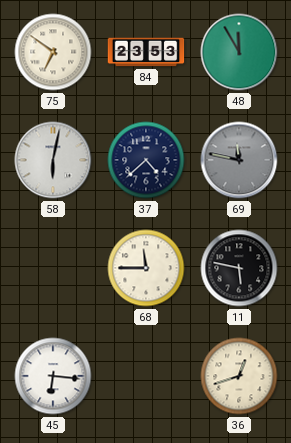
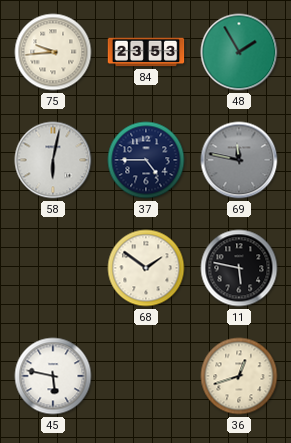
75: 6:51 -> 9:44
48: 11:55 -> 1:55
37: 4:38 -> 4:45
68: 11:45 -> 1:51
45: 6:16 -> 5:47
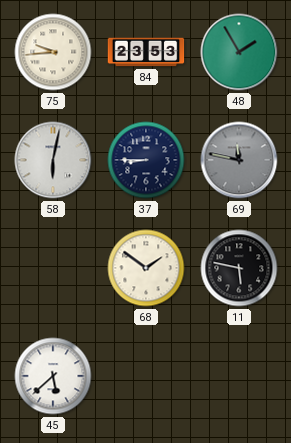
37: 4:45 -> 8:45
45: 5:47 -> 5:38
36: 12:42 -> none
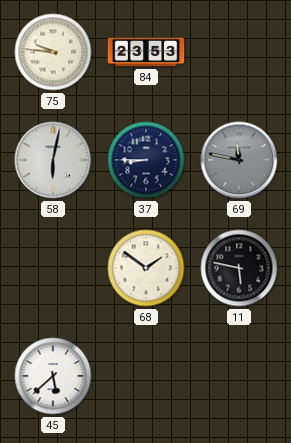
75: 9:44 -> 9:46
48: 1:55 -> none
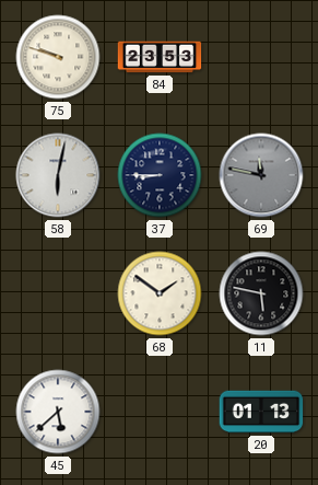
75: 9:46 -> 9:48
20: none -> 01:13
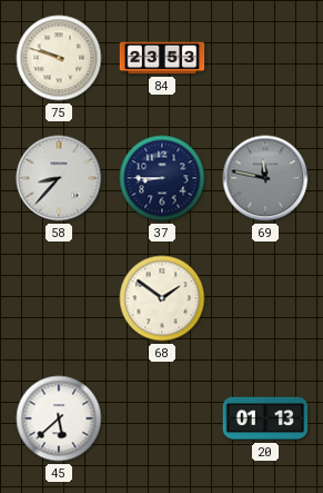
58: 6:02 -> 8:37
11: 5:47 -> none
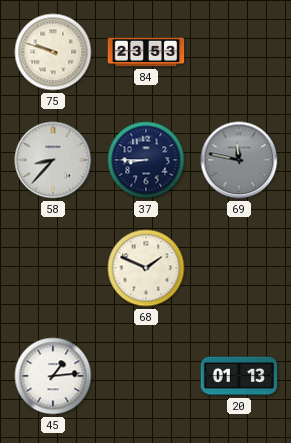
68: 1:51 -> 1:49
45: 5:38 -> 1:14
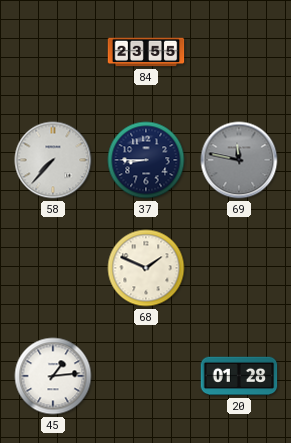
75: 9:48 -> none
84: 23:53 -> 23:55
58: 8:37 -> 7:37
20: 01:13 -> 01:28
